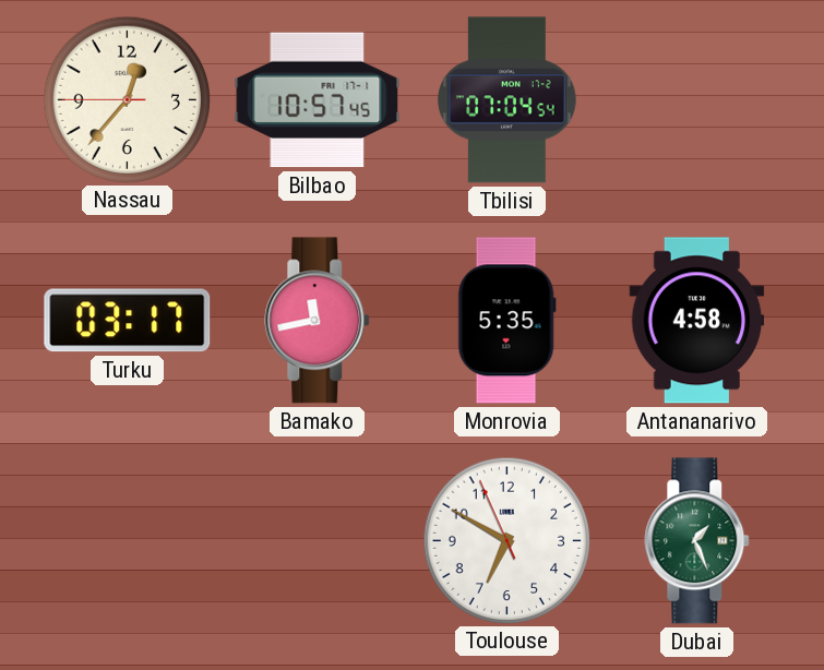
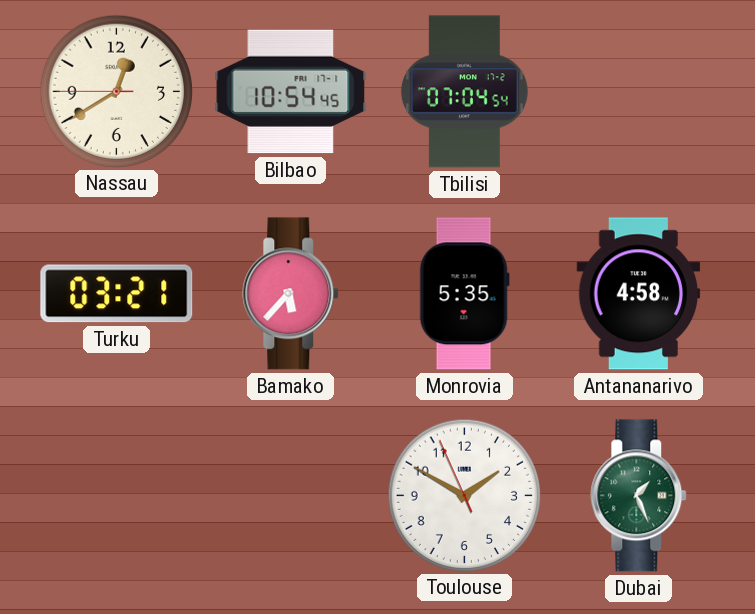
Nassau: 12:36 -> 12:39
Bilbao: 10:57 -> 10:54
Turku: 03:17 -> 03:21
Bamako: 11:43 -> 5:37
Toulouse: 6:49 -> 1:49
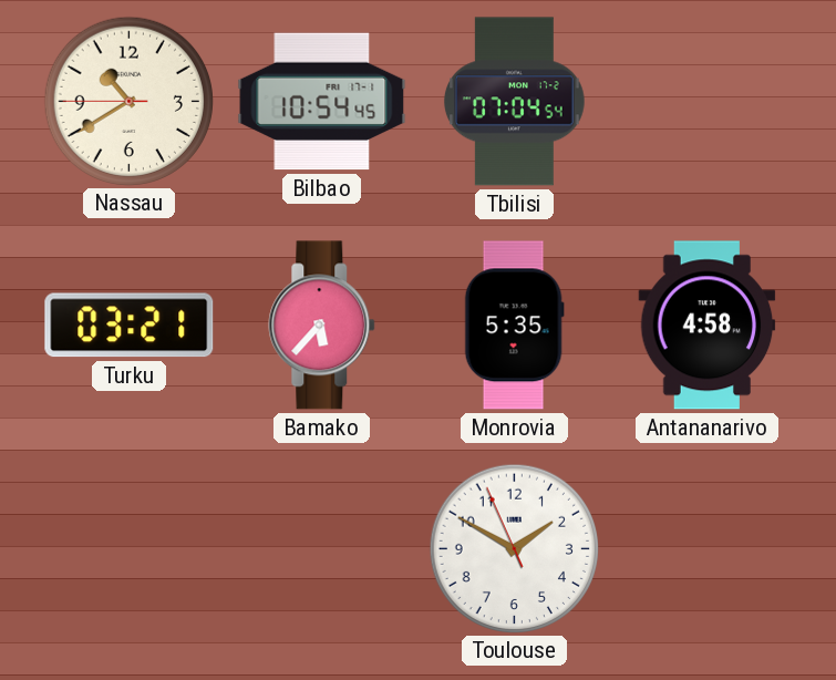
Nassau: 12:39 -> 10:39
Dubai: 1:26 -> none
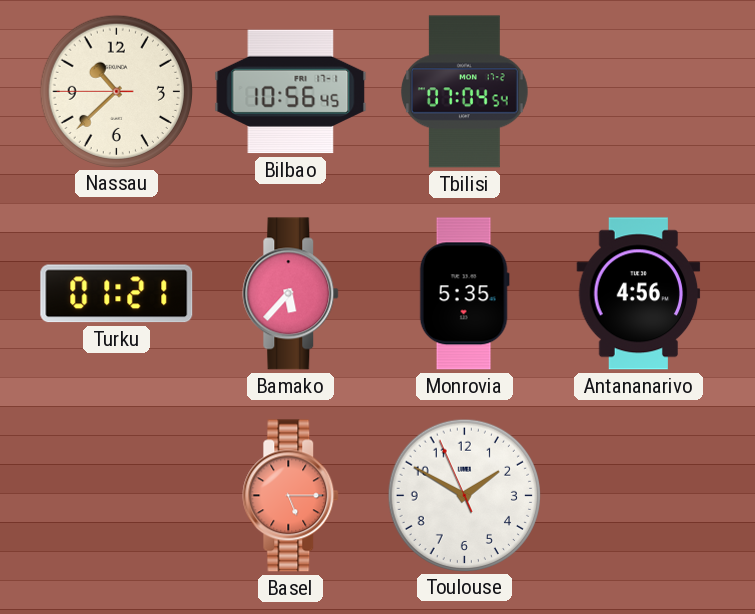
Nassau: 10:39 -> 10:37
Bilbao: 10:54 -> 10:56
Turku: 03:21 -> 01:21
Antananarivo: 4:58 -> 4:56
Basel: none -> 5:15
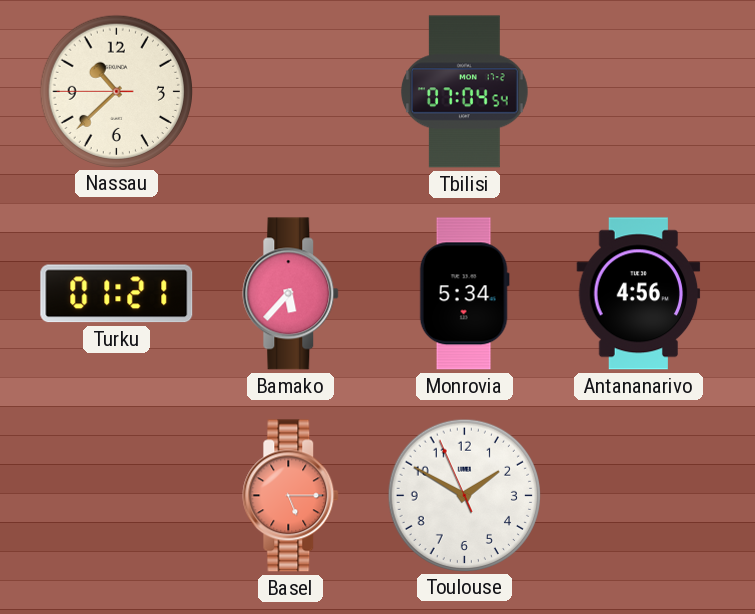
Bilbao: 10:56 -> none
Monrovia: 5:35 -> 5:34
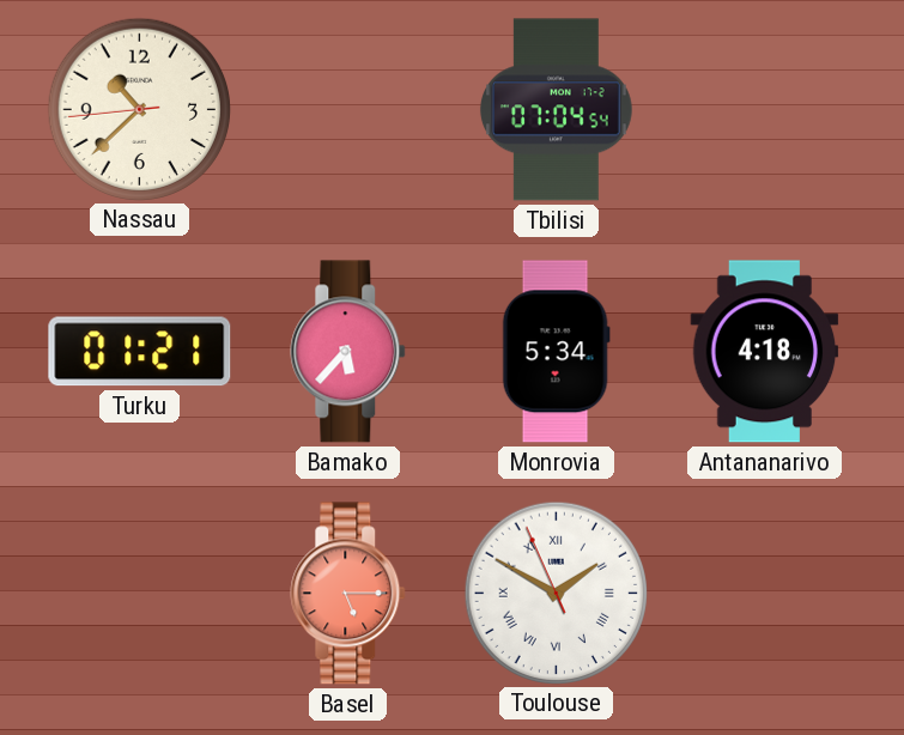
Nassau: 10:37:45 -> 10:37:44
Antananarivo: 4:56 -> 4:18
Toulouse numerals: Arabic -> Roman
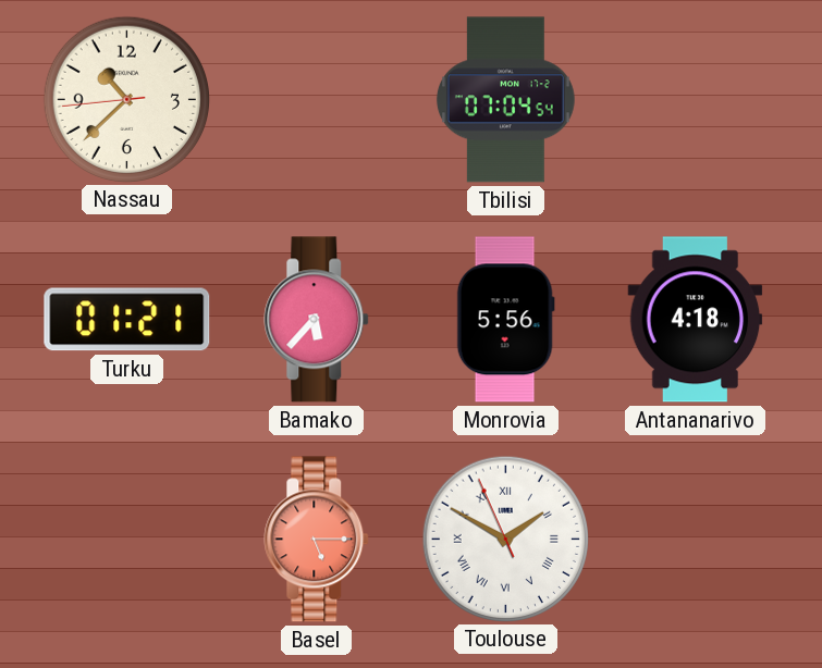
Monrovia: 5:34 -> 5:56
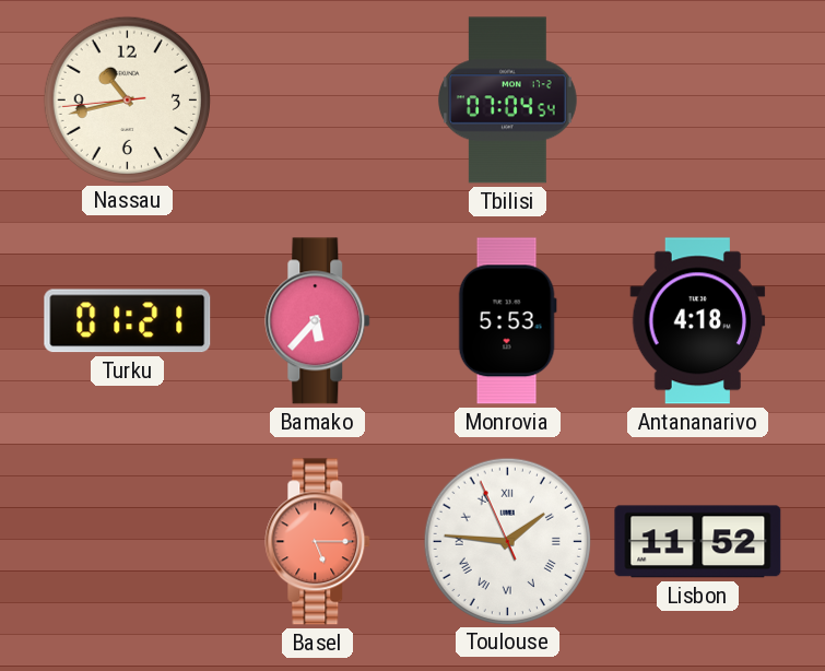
Nassau: 10:37 -> 10:42
Monrovia: 5:56 -> 5:53
Toulouse: 1:49 -> 1:45
Lisbon: none -> 11:52
